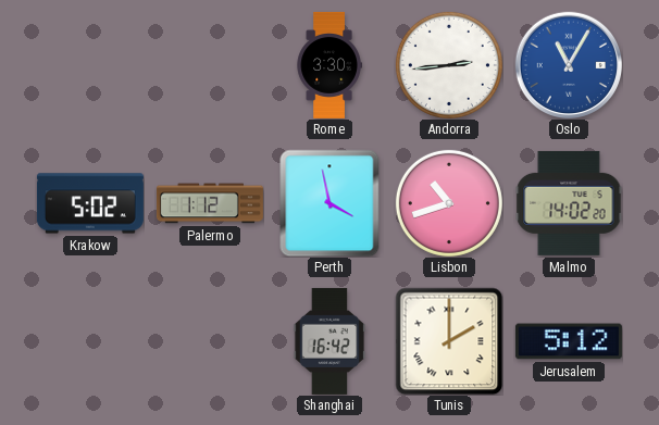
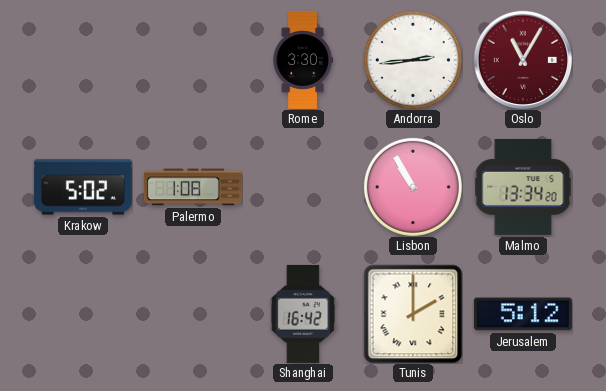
Oslo dial: blue -> burgundy
Palermo: 1:12 -> 1:08
Perth: 3:58 -> none
Lisbon: 10:42 -> 10:55
Malmo: 14:02 -> 13:34
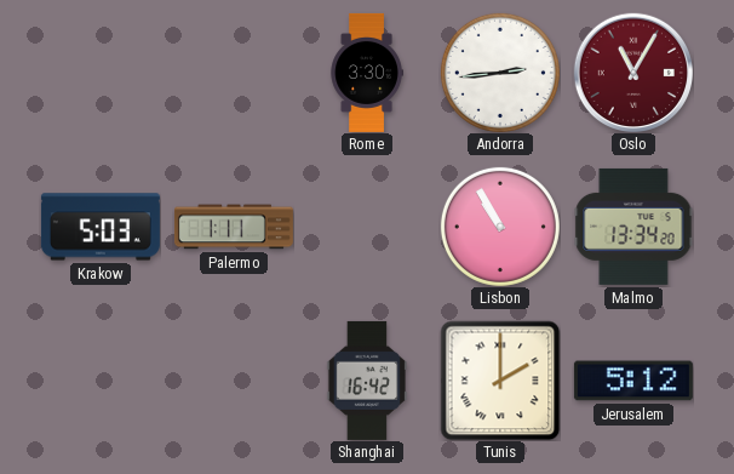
Krakow: 5:02 -> 5:03
Palermo: 1:08 -> 1:11
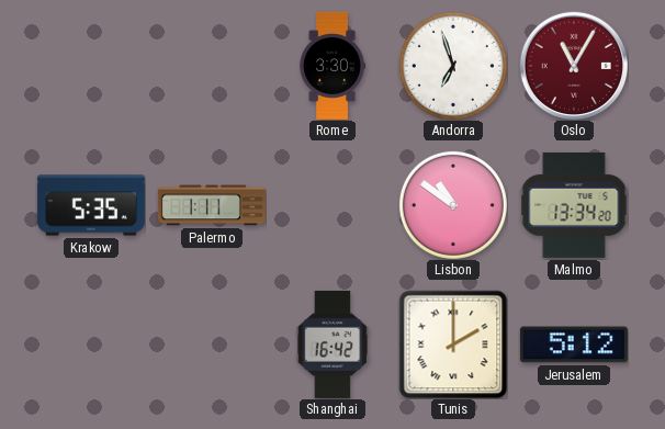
Andorra: 2:44 -> 6:57
Krakow: 5:03 -> 5:35
Lisbon: 10:55 -> 10:51
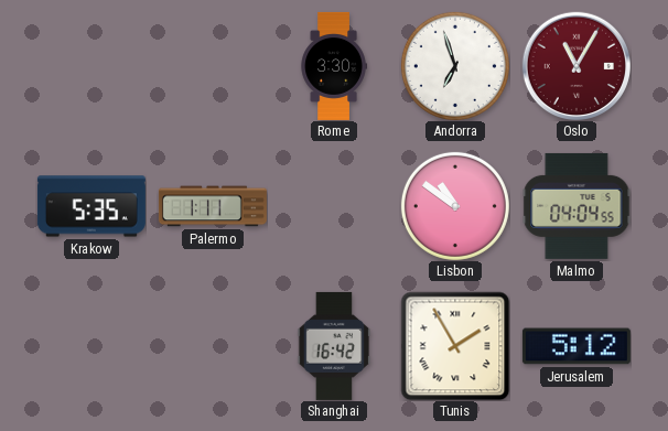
Malmo: 13:34 -> 04:04
Tunis: 2:00 -> 1:55
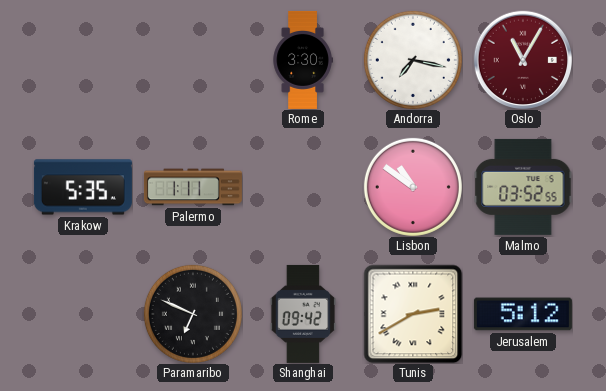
Andorra: 6:57 -> 7:17
Malmo: 04:04 -> 03:52
Paramaribo: none -> 6:49
Shanghai: 16:42 -> 09:42
Tunis: 1:55 -> 2:40
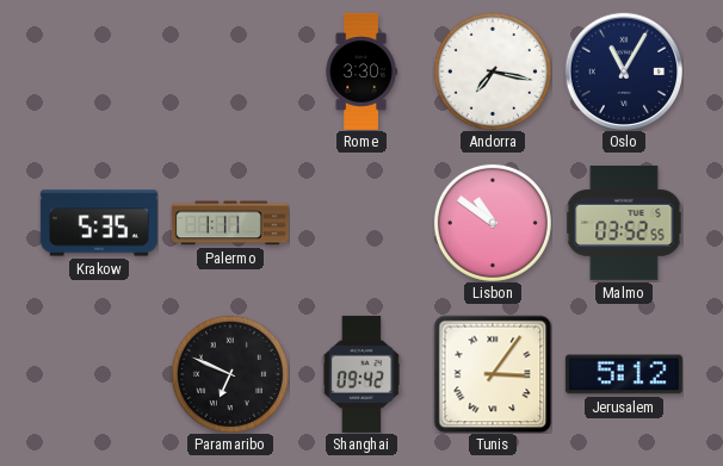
Oslo dial: burgundy -> navy
Tunis: 2:40 -> 3:06
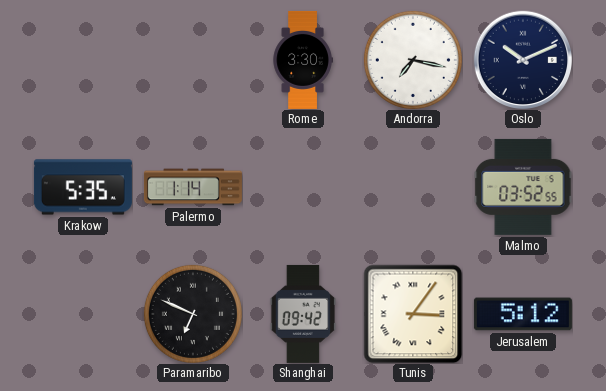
Oslo: 11:05 -> 10:11
Palermo: 1:11 -> 1:14
Lisbon: 10:51 -> none
